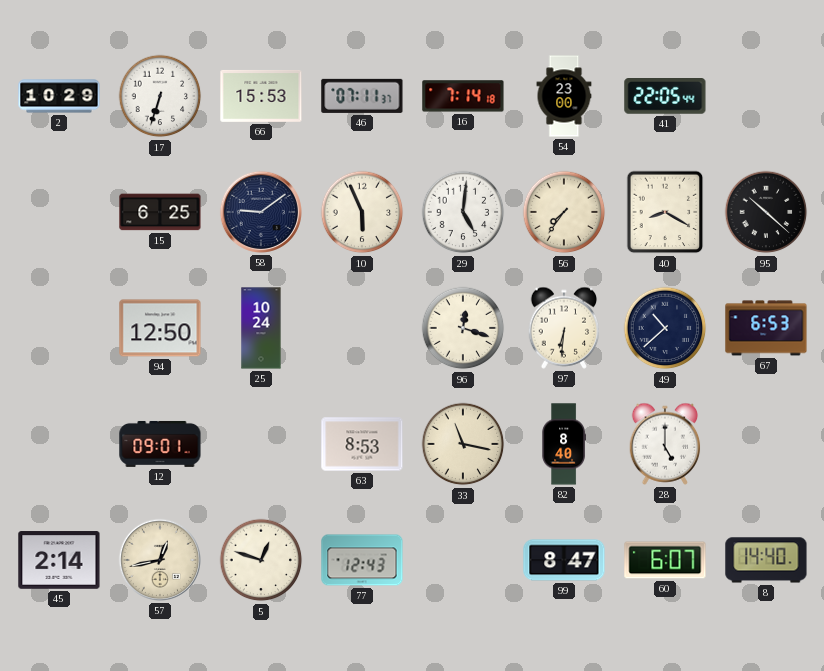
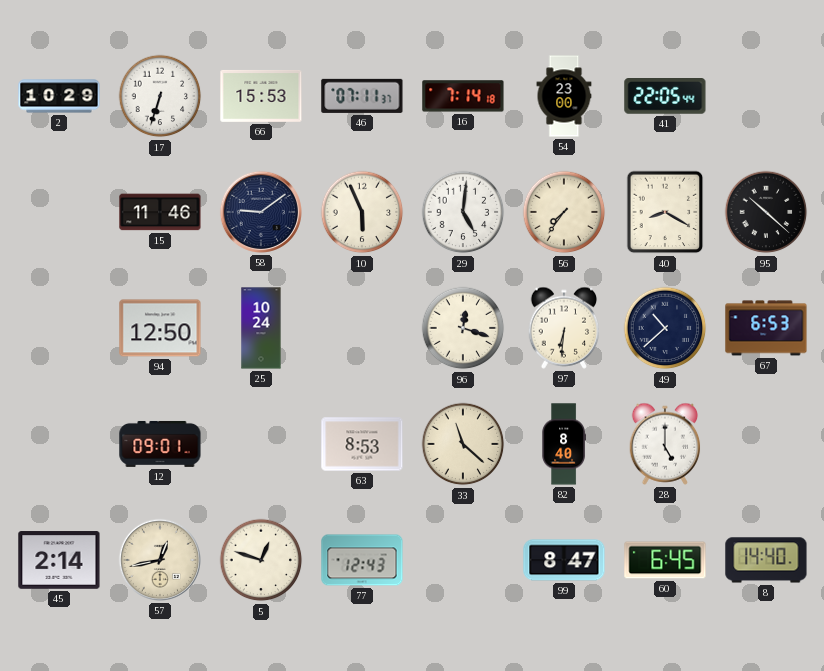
15: 6:25 -> 11:46
33: 11:17 -> 11:22
60: 6:07 -> 6:45
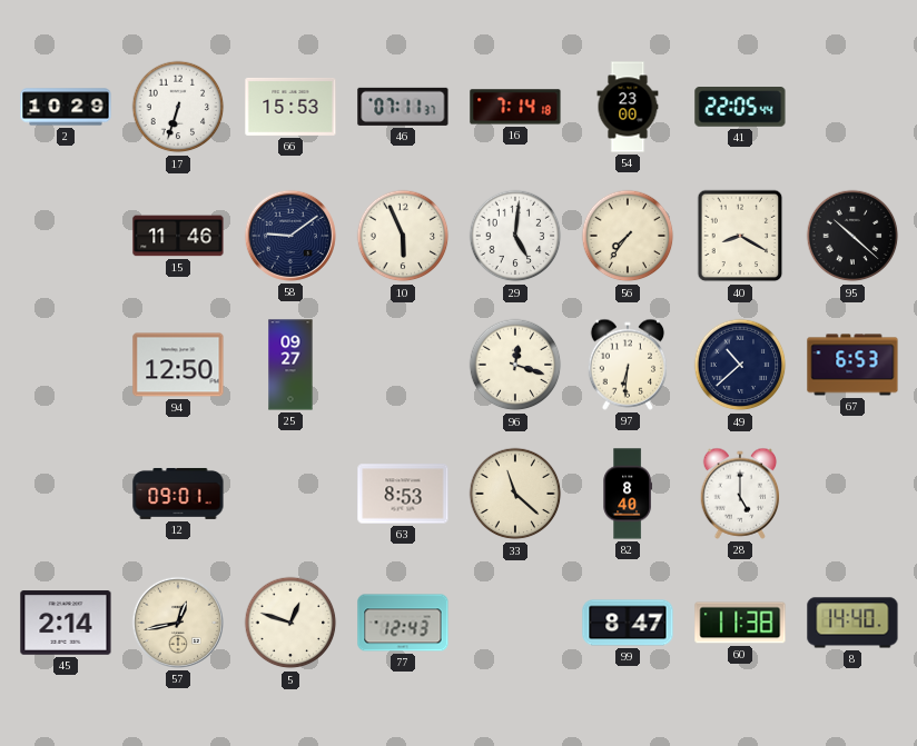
25: 10:24 -> 09:27
60: 6:45 -> 11:38
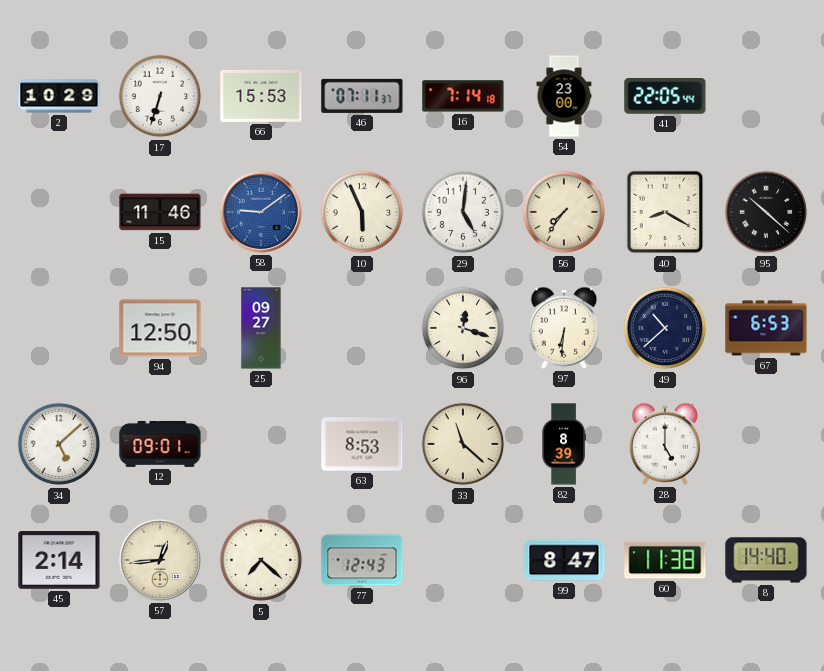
58 dial: navy -> blue
34: none -> 5:08
82: 8:40 -> 8:39
57: 12:43 -> 12:44
5: 12:48 -> 7:22
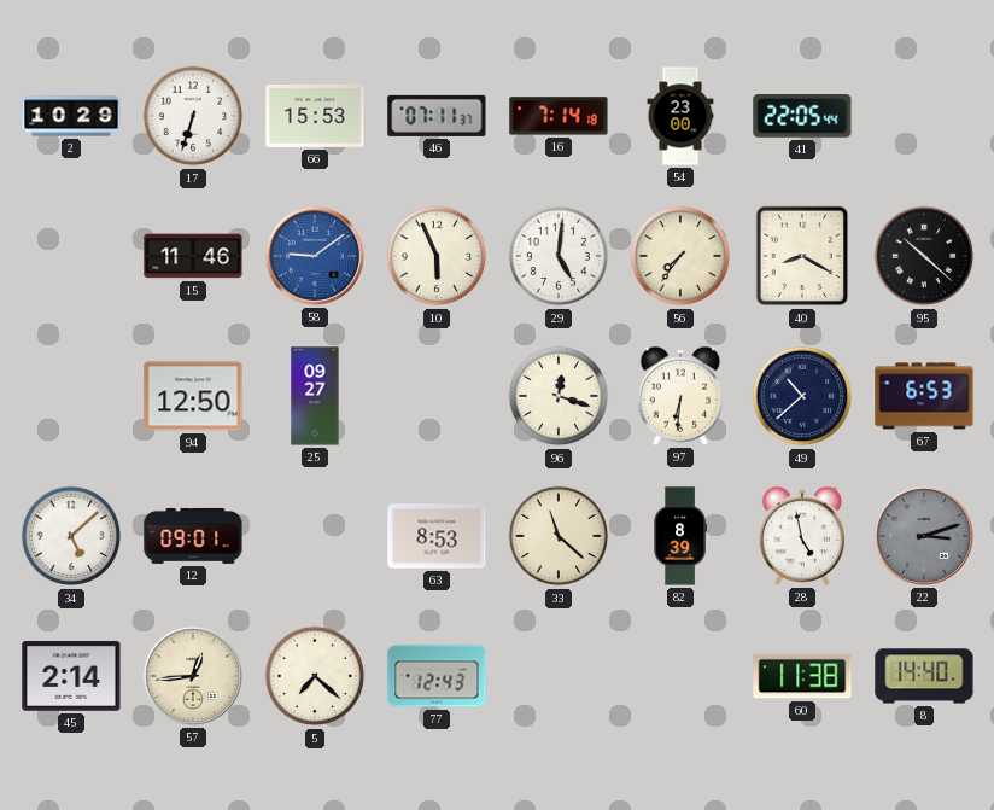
28: 5:00 -> 4:58
22: none -> 3:12
99: 8:47 -> none
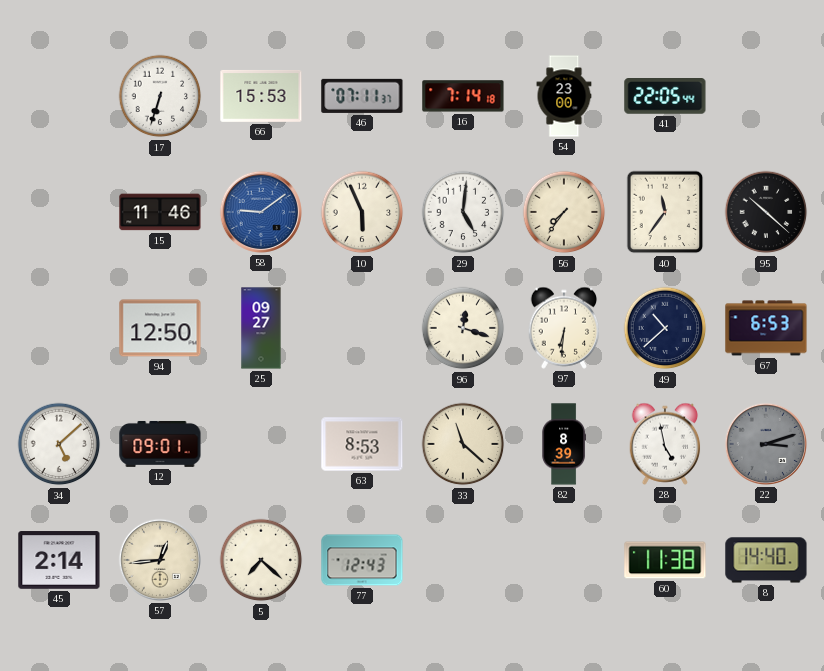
2: 10:29 -> none
40: 8:20 -> 11:36
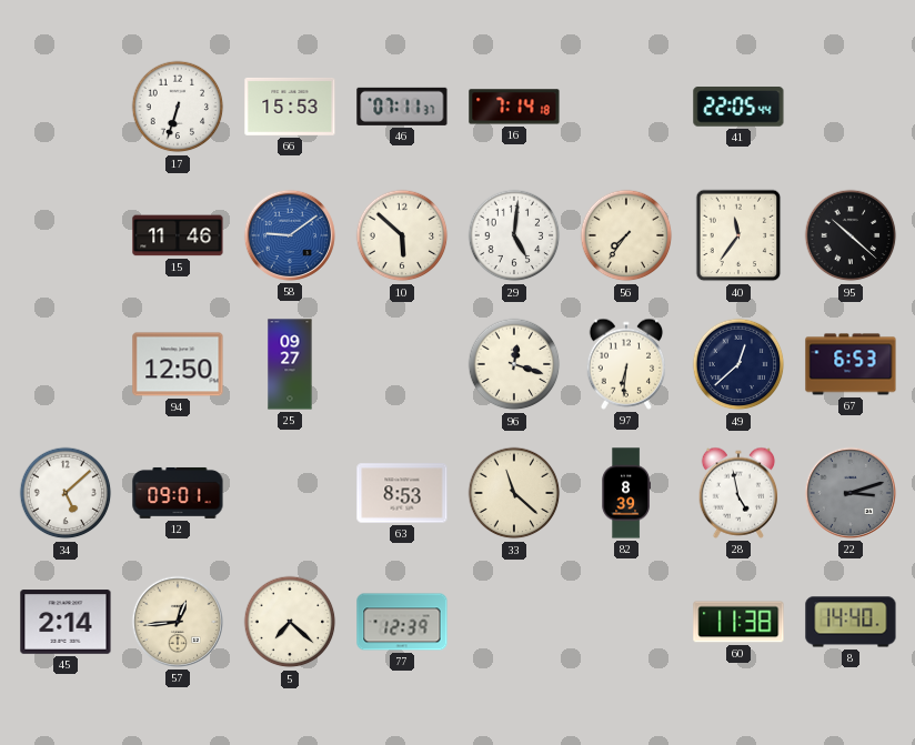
54: 23:00 -> none
10: 5:56 -> 5:52
49: 10:38 -> 12:38
77: 12:43 -> 12:39
